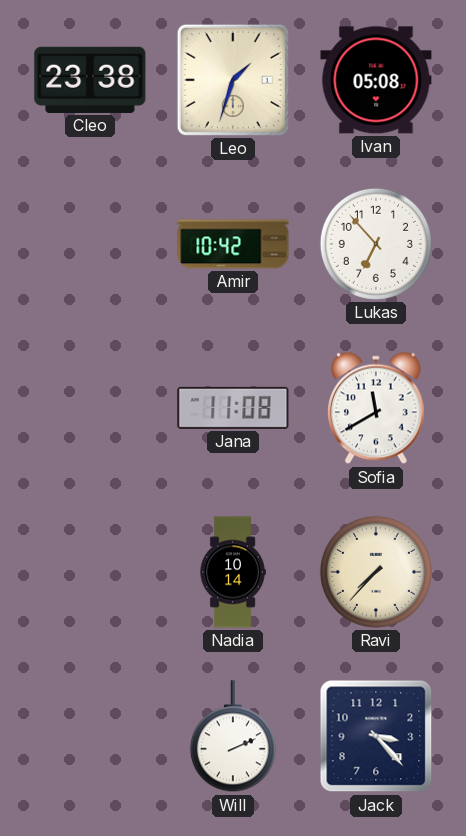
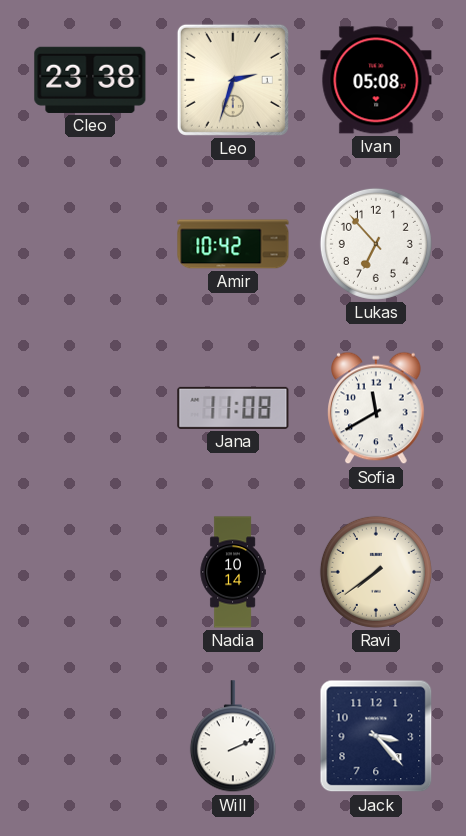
Leo: 1:33 -> 2:33
Ravi: 7:37 -> 7:39
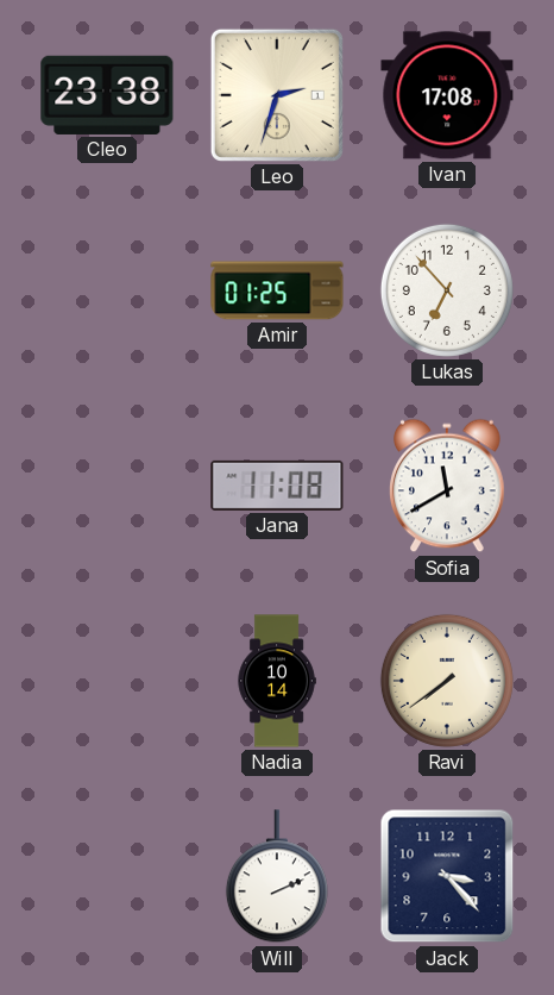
Ivan: 05:08 -> 17:08
Amir: 10:42 -> 01:25
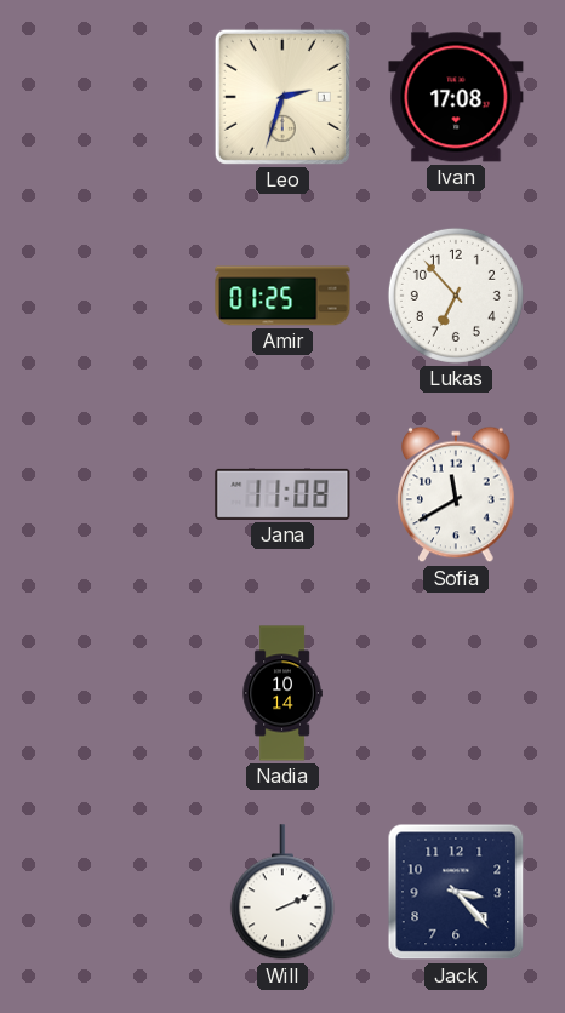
Cleo: 23:38 -> none
Ravi: 7:39 -> none
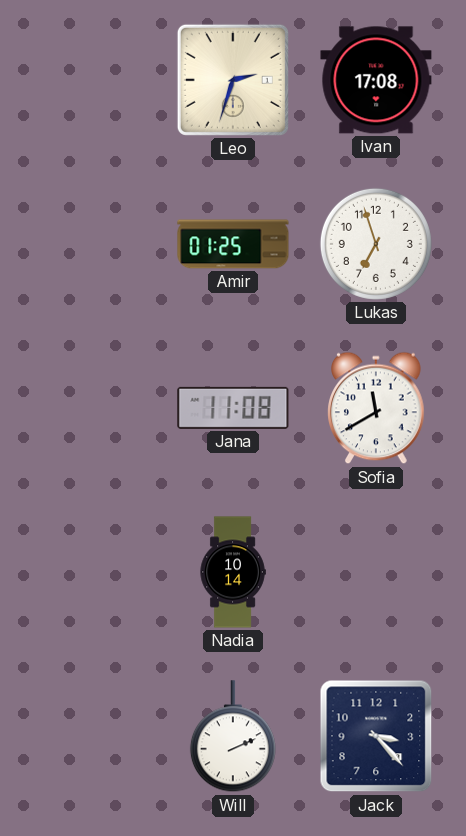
Lukas: 6:53 -> 6:57
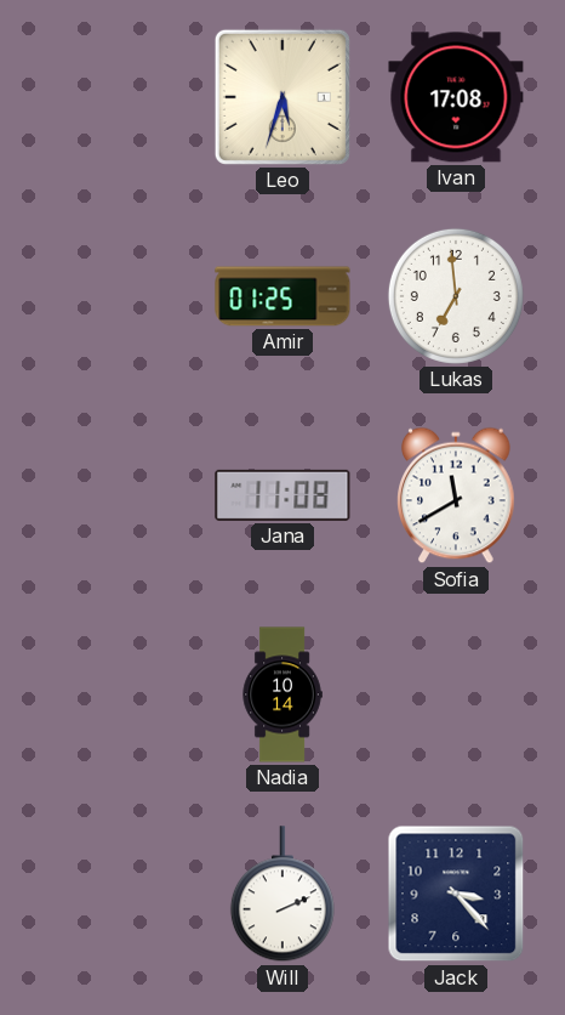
Leo: 2:33 -> 5:33
Lukas: 6:57 -> 6:59
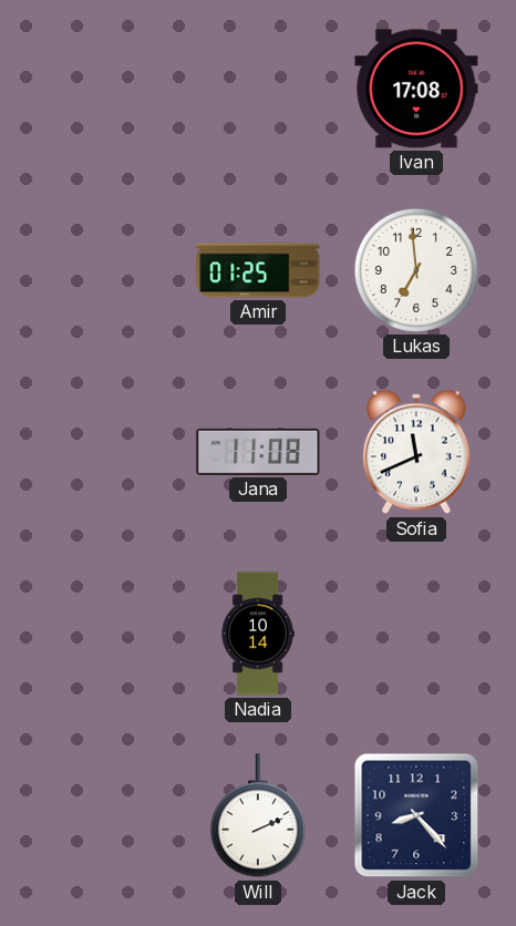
Leo: 5:33 -> none
Sofia: 11:40 -> 11:41
Jack: 3:23 -> 8:23
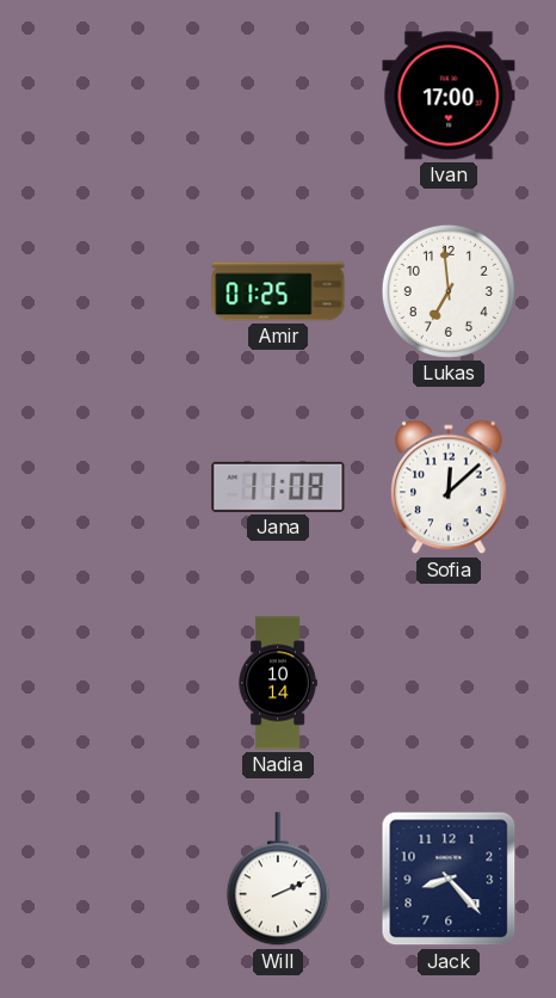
Ivan: 17:08 -> 17:00
Sofia: 11:41 -> 12:08
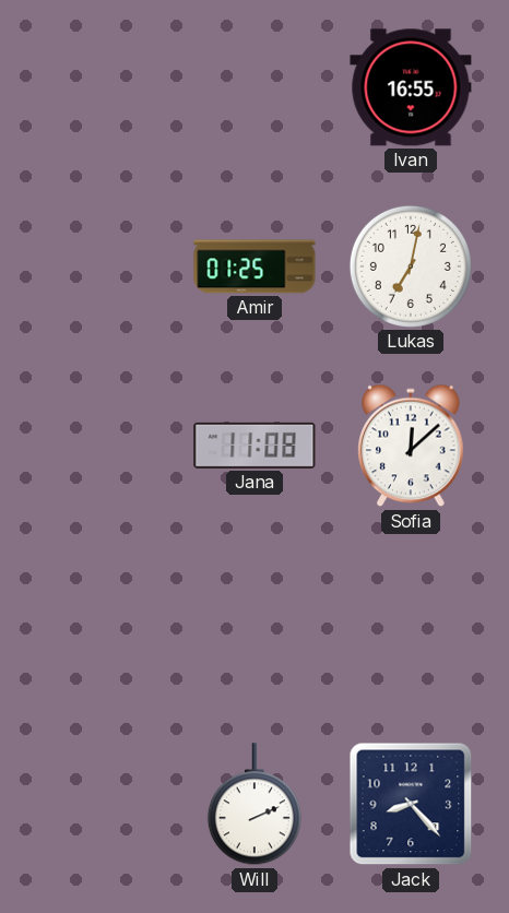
Ivan: 17:00 -> 16:55
Lukas: 6:59 -> 7:02
Nadia: 10:14 -> none
